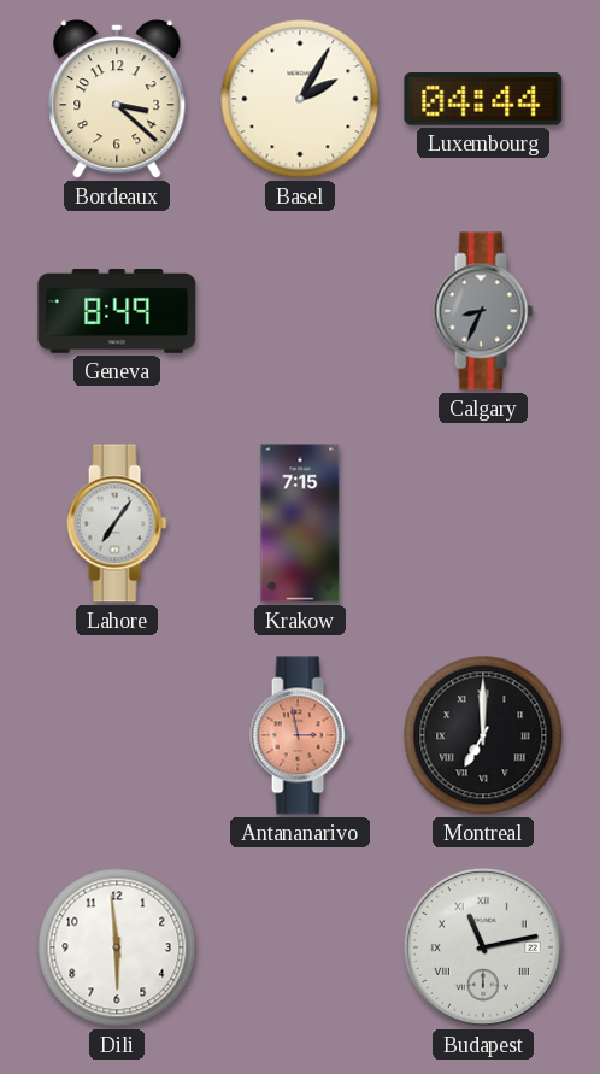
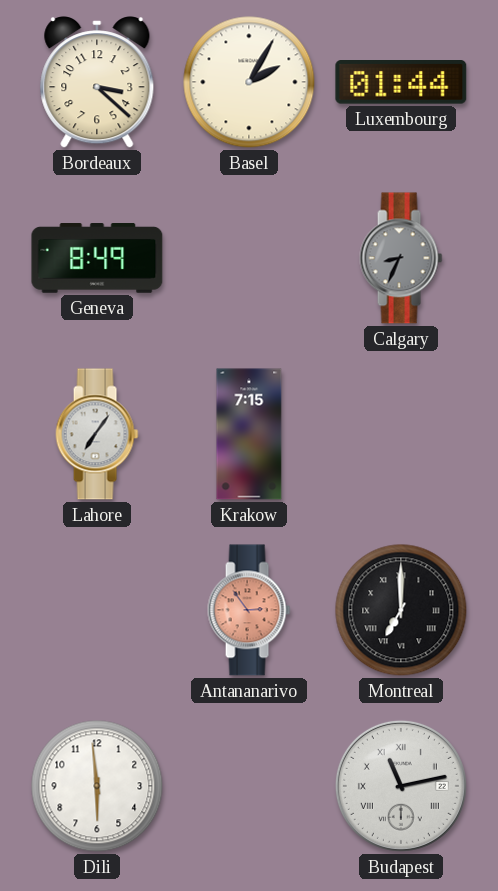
Luxembourg: 04:44 -> 01:44
Antananarivo: 2:58 -> 2:54
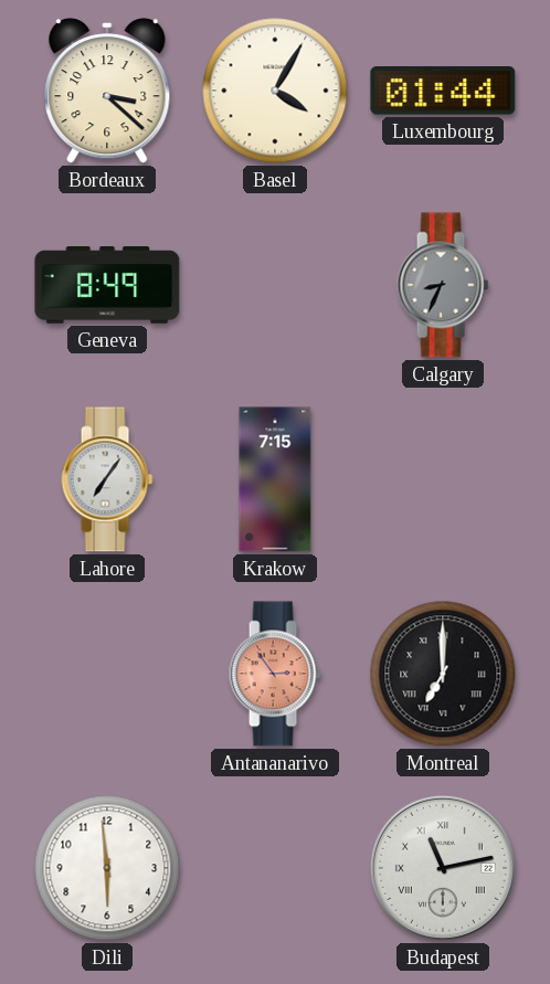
Basel: 2:05 -> 4:05
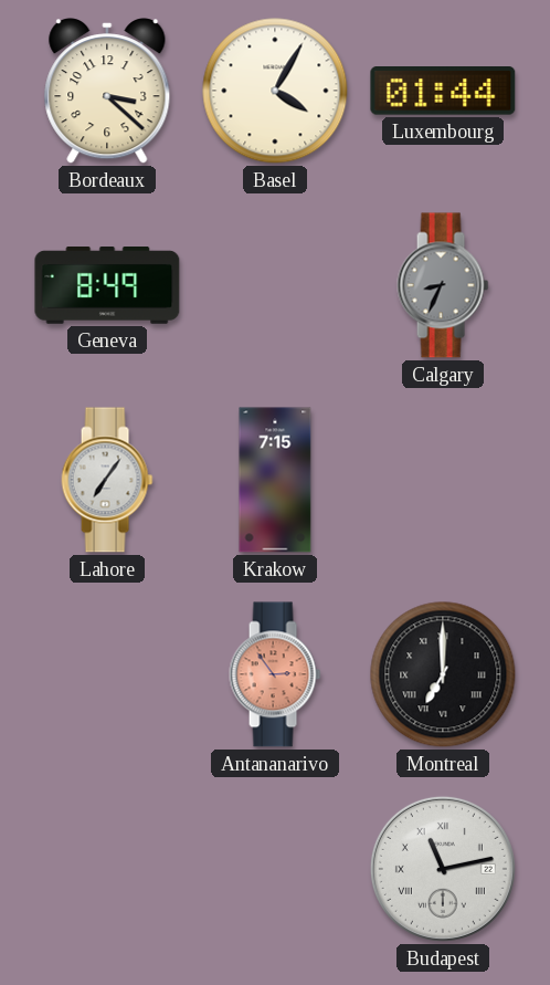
Dili: 5:59 -> none
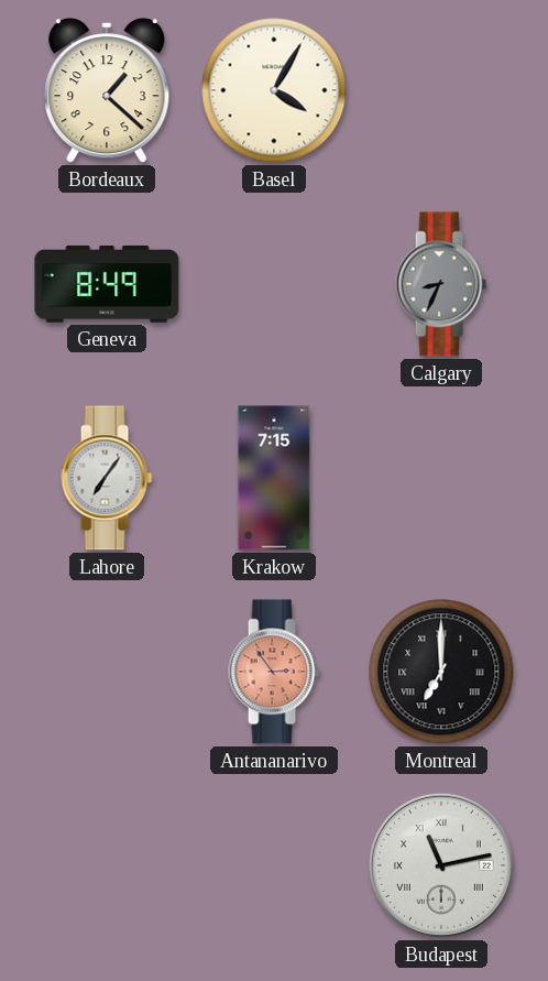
Bordeaux: 3:22 -> 1:22
Luxembourg: 01:44 -> none
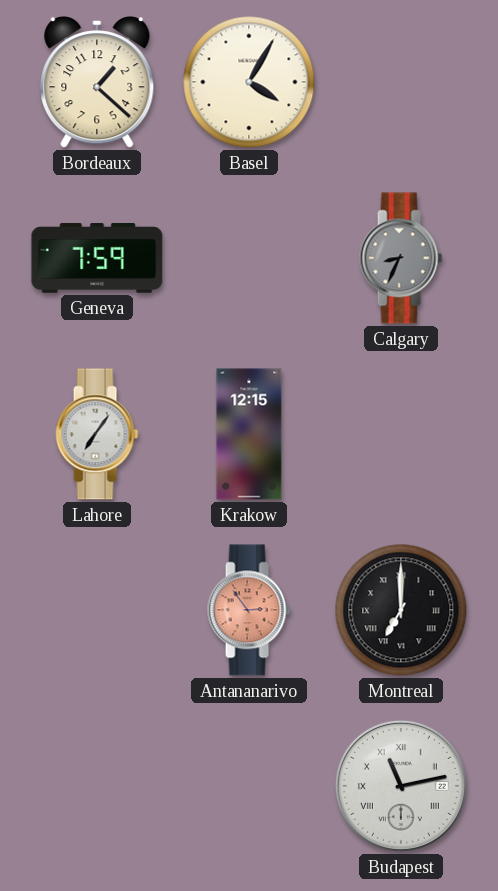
Geneva: 8:49 -> 7:59
Krakow: 7:15 -> 12:15
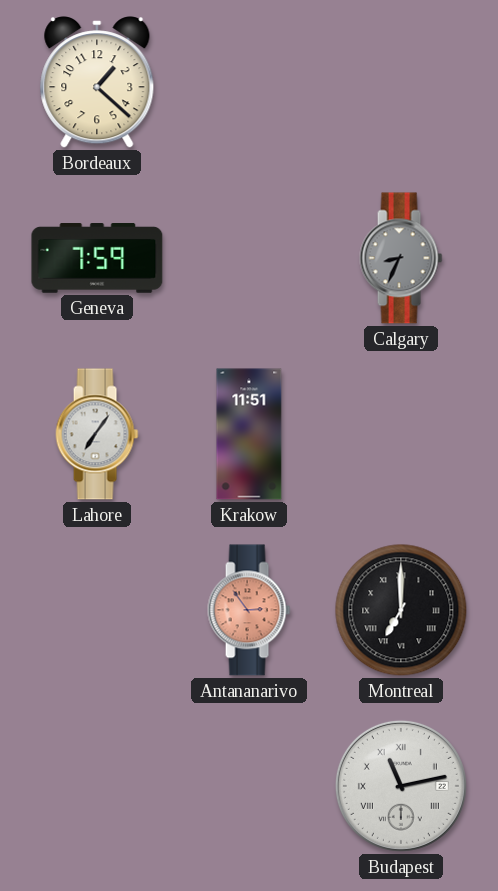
Basel: 4:05 -> none
Krakow: 12:15 -> 11:51
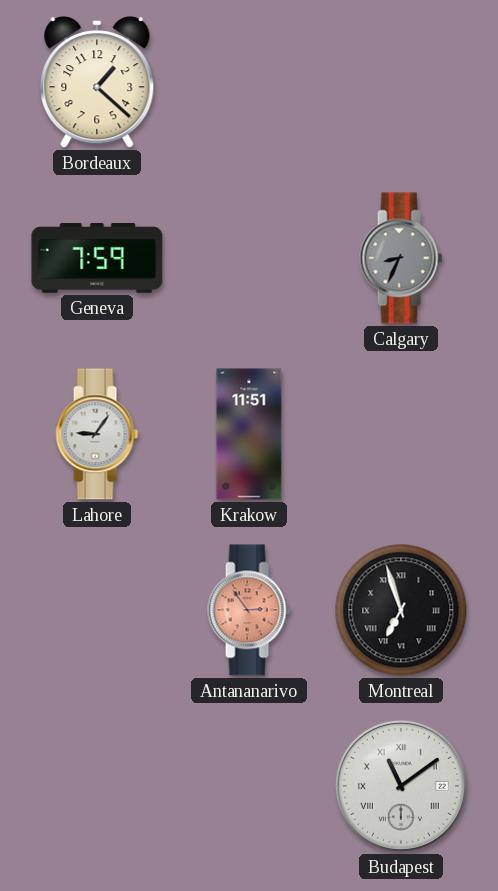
Lahore: 7:06 -> 9:06
Montreal: 7:00 -> 6:57
Budapest: 11:13 -> 11:09
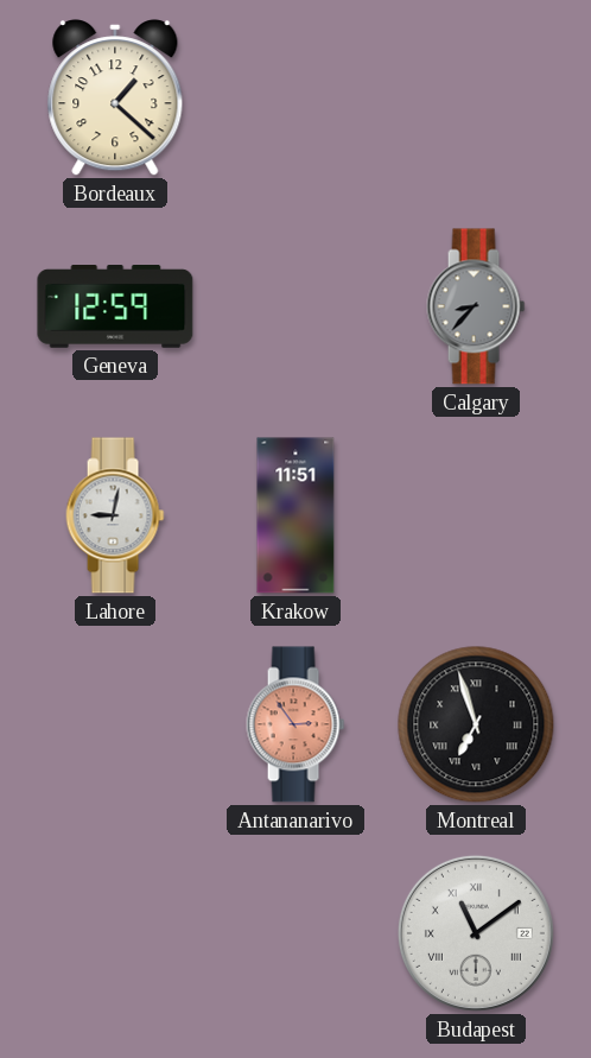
Geneva: 7:59 -> 12:59
Calgary: 8:34 -> 8:37
Lahore: 9:06 -> 9:02
